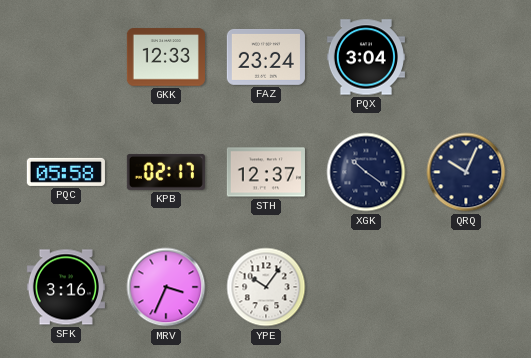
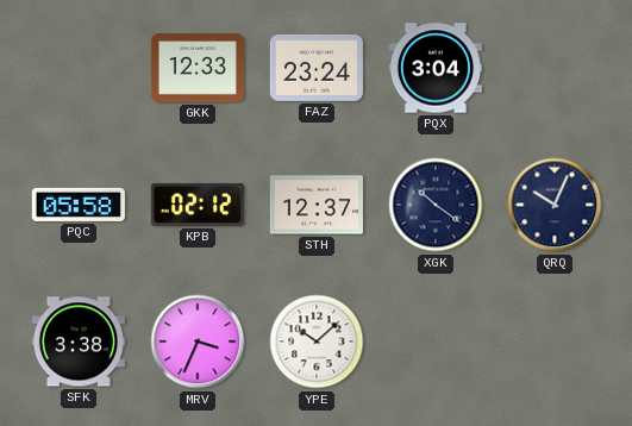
KPB: 02:17 -> 02:12
SFK: 3:16 -> 3:38
YPE: 10:06 -> 10:08
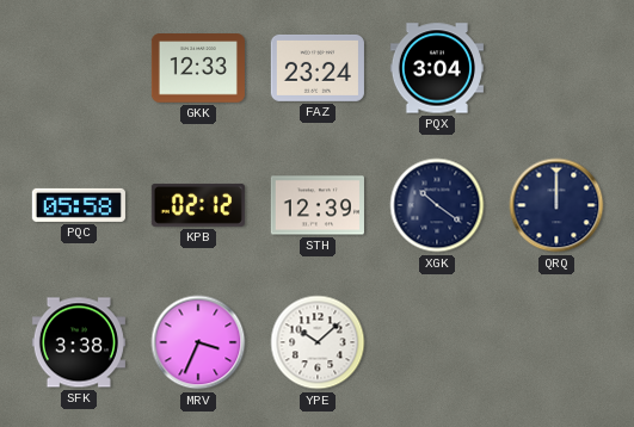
STH: 12:37 -> 12:39
QRQ: 10:04 -> 12:00
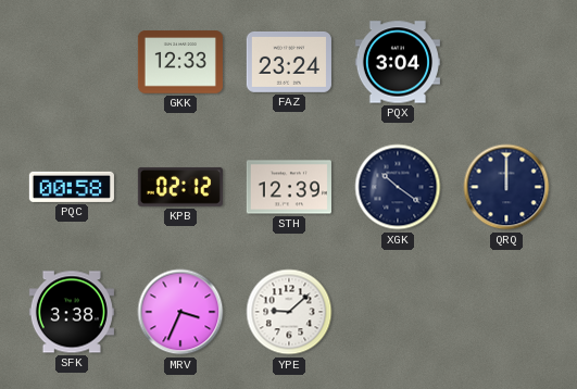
PQC: 05:58 -> 00:58
YPE: 10:08 -> 9:08
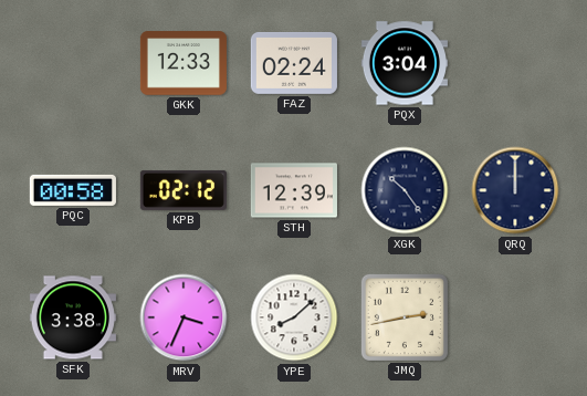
FAZ: 23:24 -> 02:24
XGK: 10:21 -> 10:24
YPE: 9:08 -> 8:08
JMQ: none -> 2:43
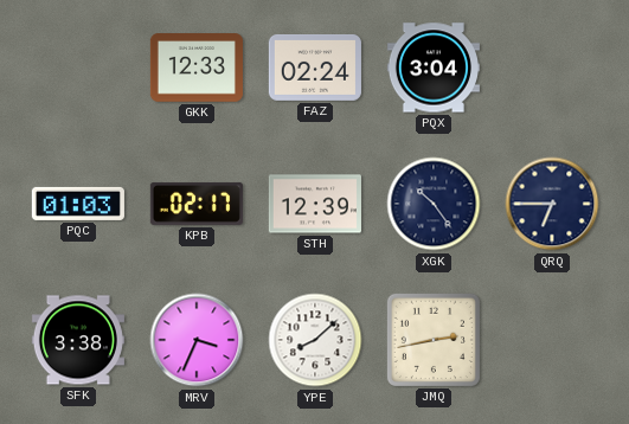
PQC: 00:58 -> 01:03
KPB: 02:12 -> 02:17
QRQ: 12:00 -> 6:45
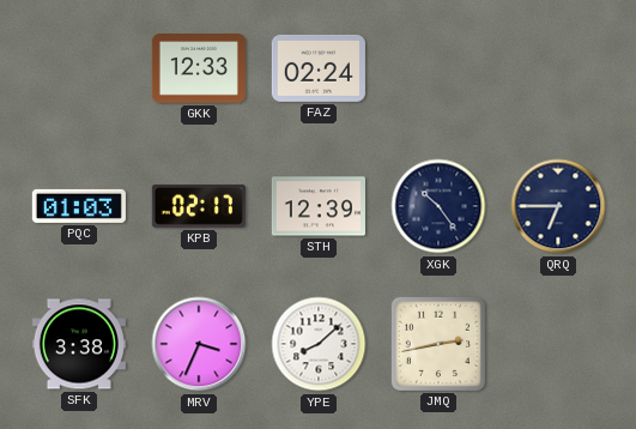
PQX: 3:04 -> none
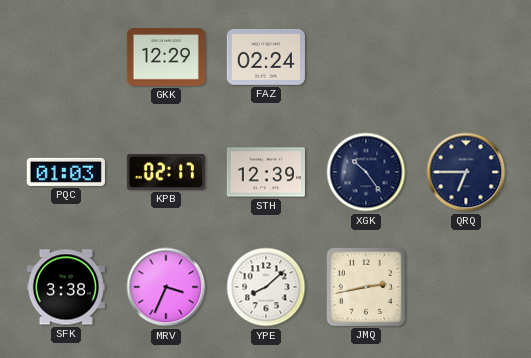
GKK: 12:33 -> 12:29
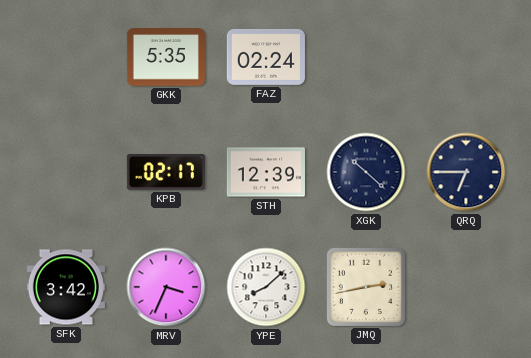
GKK: 12:29 -> 5:35
PQC: 01:03 -> none
XGK: 10:24 -> 10:22
SFK: 3:38 -> 3:42
